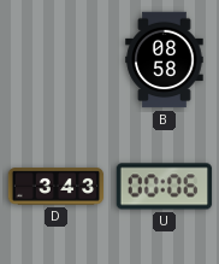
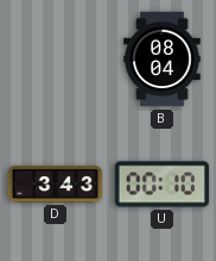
B: 08:58 -> 08:04
U: 00:06 -> 00:10
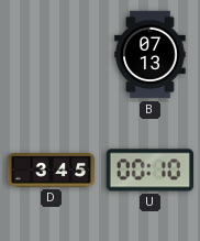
B: 08:04 -> 07:13
D: 3:43 -> 3:45
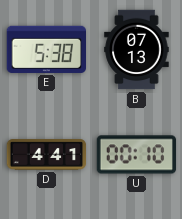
E: none -> 5:38
D: 3:45 -> 4:41
